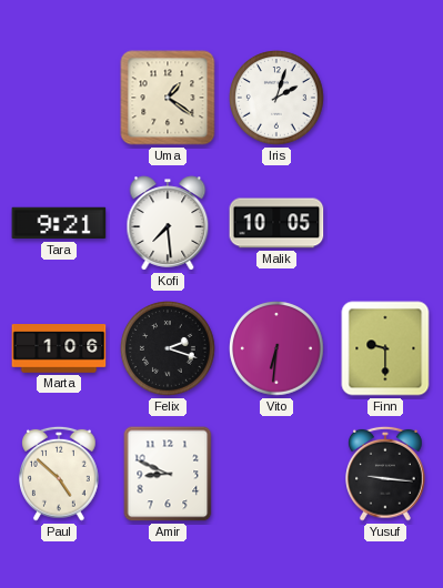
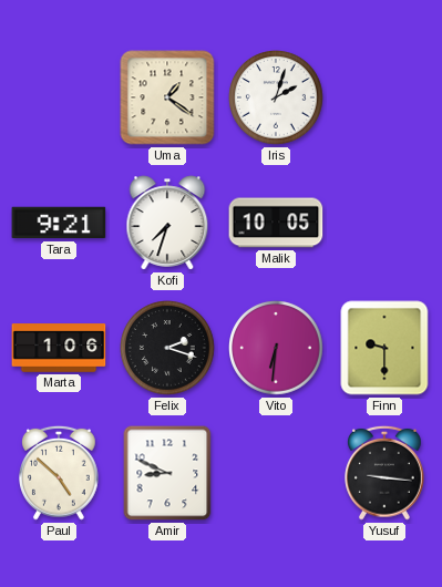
Kofi: 7:29 -> 7:33
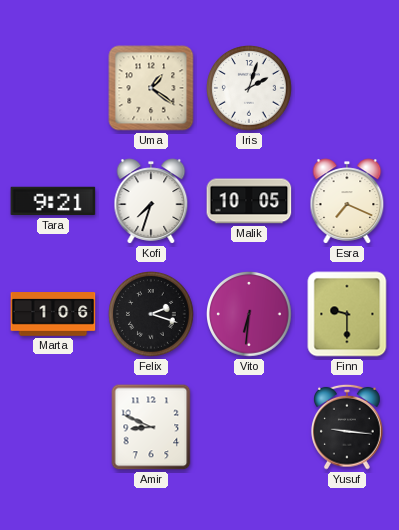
Esra: none -> 7:19
Paul: 4:52 -> none
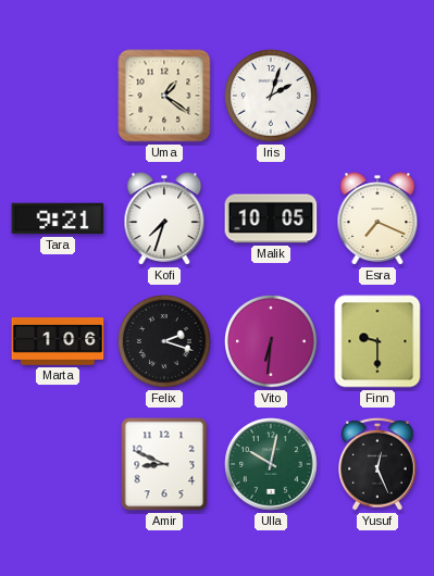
Ulla: none -> 10:02
Yusuf: 9:16 -> 12:26
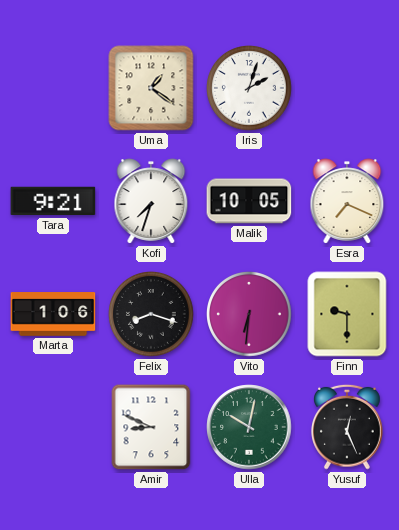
Felix: 2:18 -> 8:18
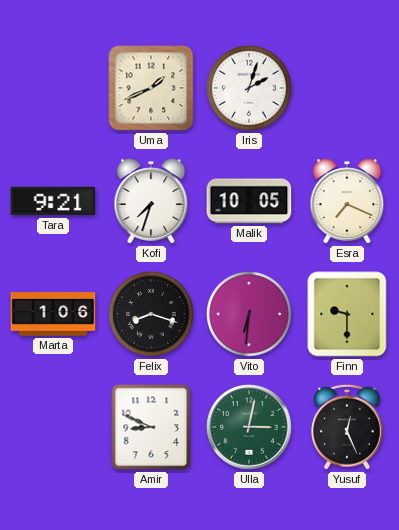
Uma: 1:21 -> 1:41
Ulla: 10:02 -> 3:02
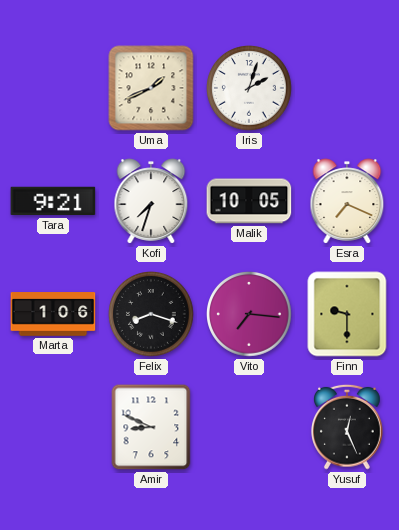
Vito: 6:31 -> 7:16
Ulla: 3:02 -> none
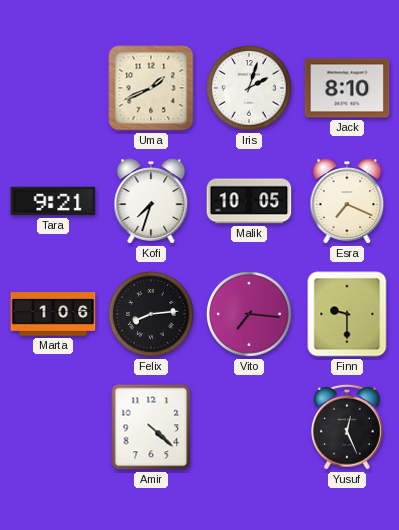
Jack: none -> 8:10
Felix: 8:18 -> 8:14
Amir: 8:49 -> 4:22
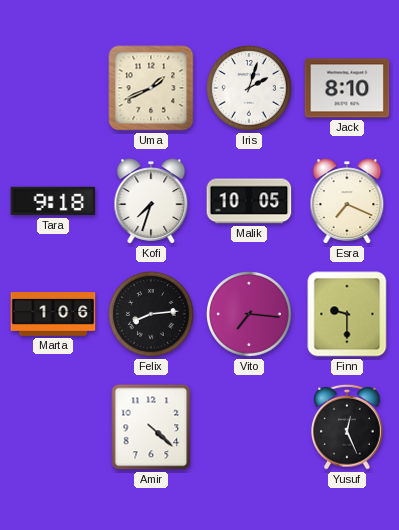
Tara: 9:21 -> 9:18
